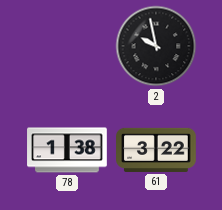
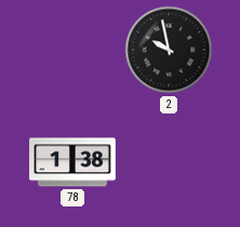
61: 3:22 -> none
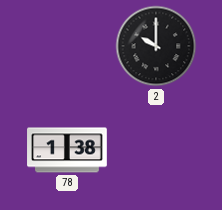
2: 9:58 -> 10:00
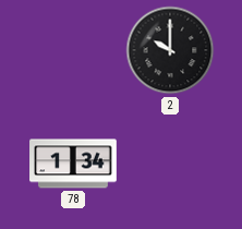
78: 1:38 -> 1:34
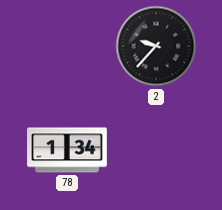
2: 10:00 -> 9:37
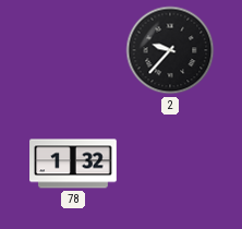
78: 1:34 -> 1:32
